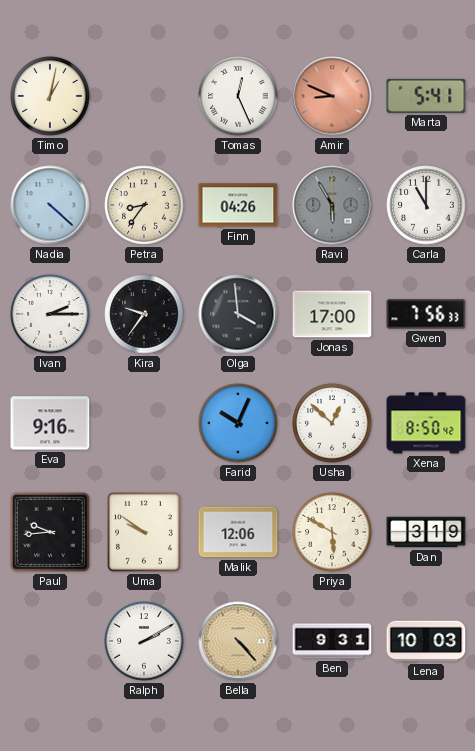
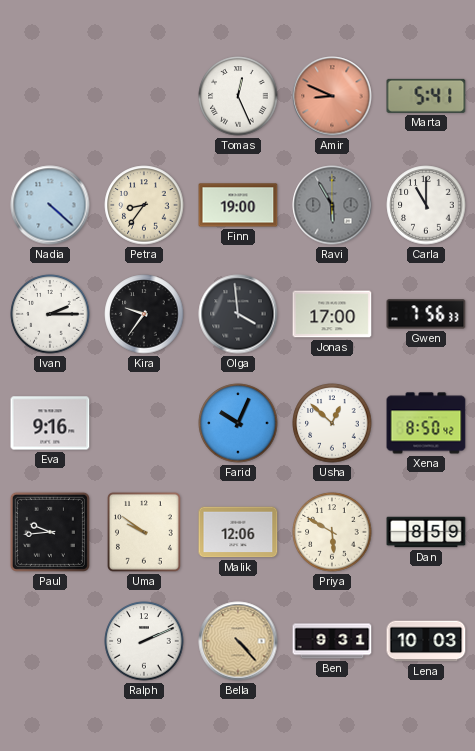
Timo: 1:02 -> none
Finn: 04:26 -> 19:00
Dan: 3:19 -> 8:59
Ralph: 2:10 -> 2:11
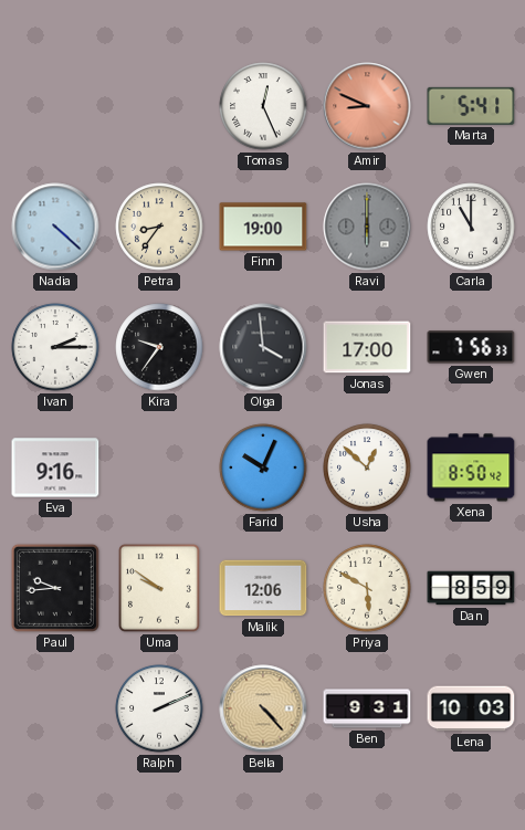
Ravi: 5:55 -> 6:00
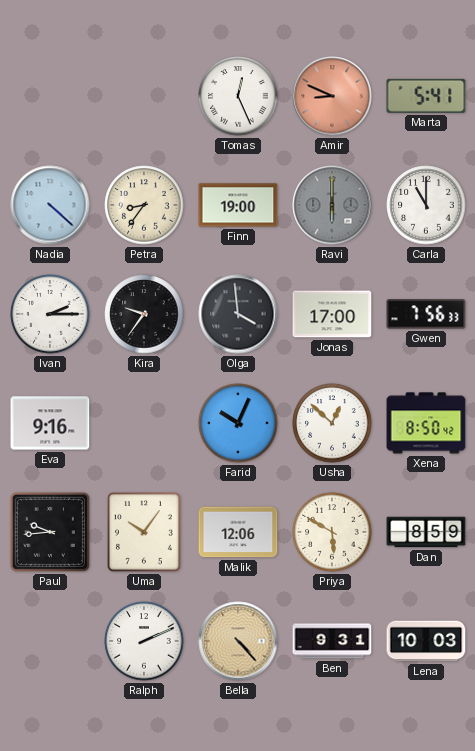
Uma: 9:51 -> 10:06
